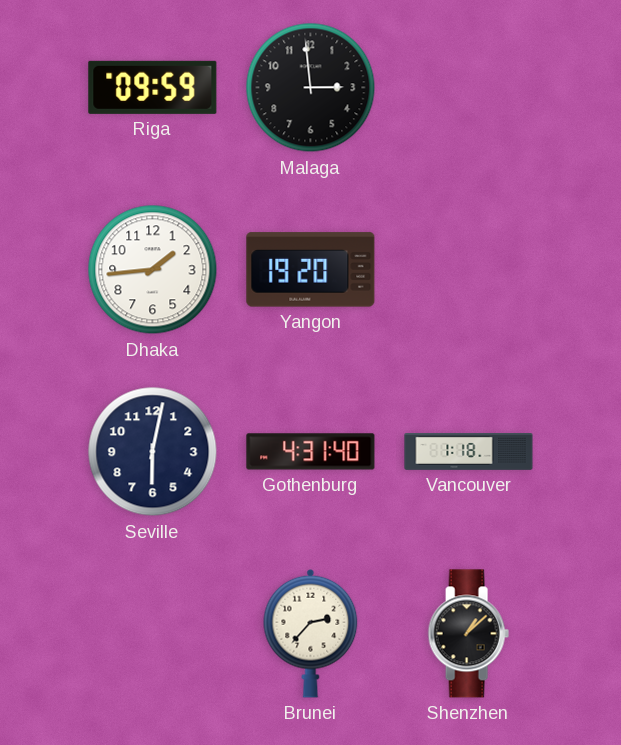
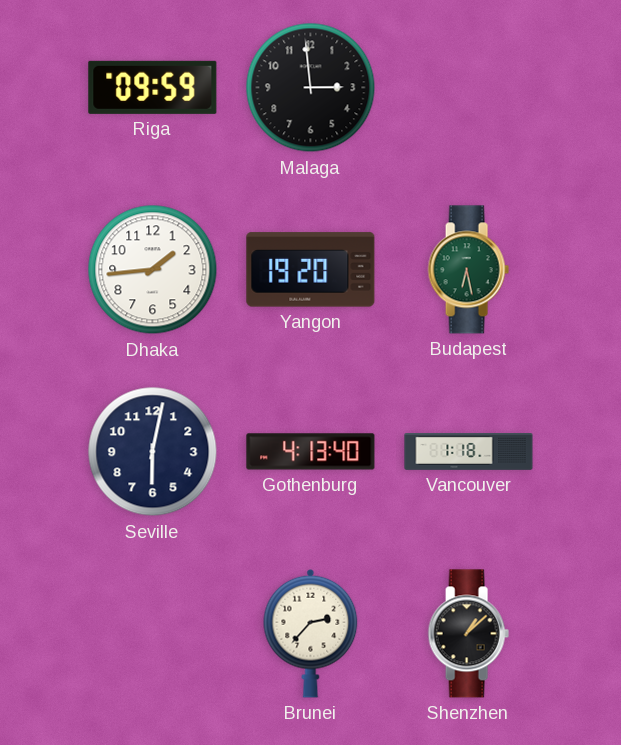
Budapest: none -> 6:28
Gothenburg: 4:31 -> 4:13
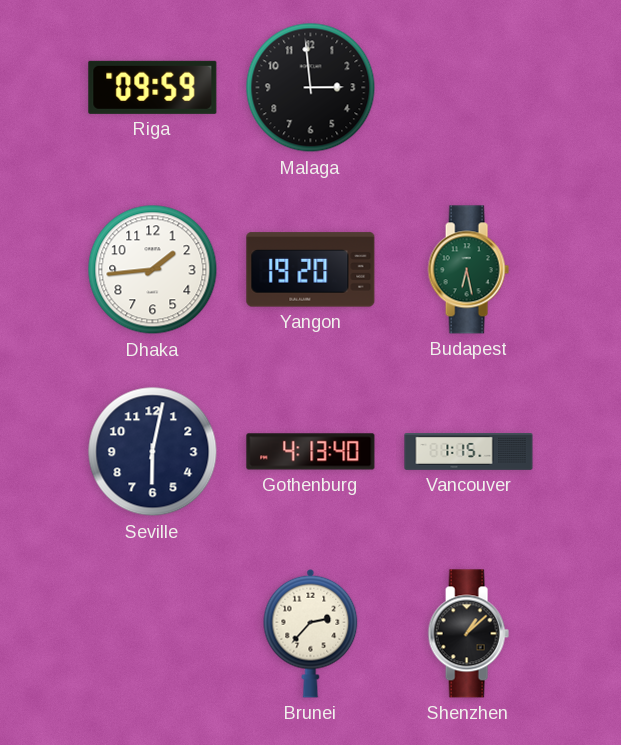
Vancouver: 1:18 -> 1:15
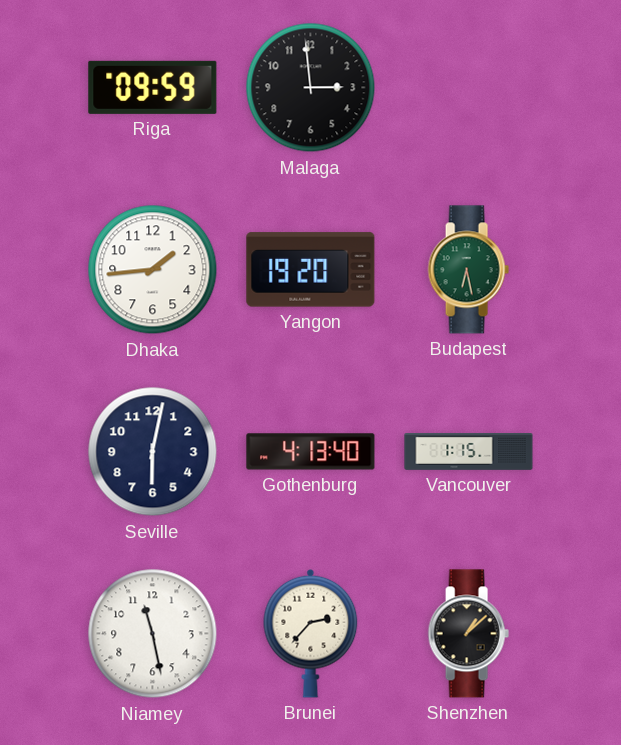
Niamey: none -> 11:28
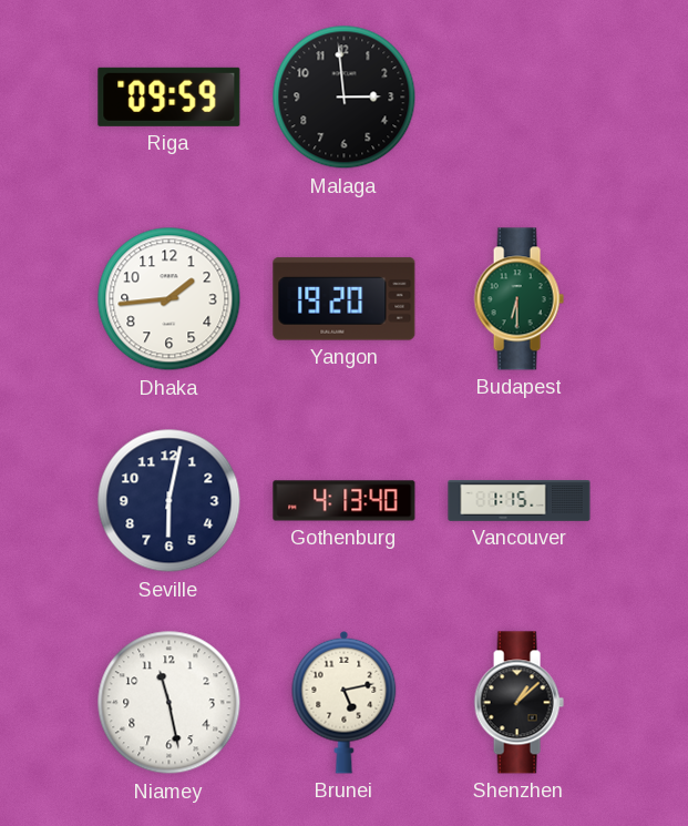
Budapest: 6:28 -> 6:30
Brunei: 2:37 -> 5:13
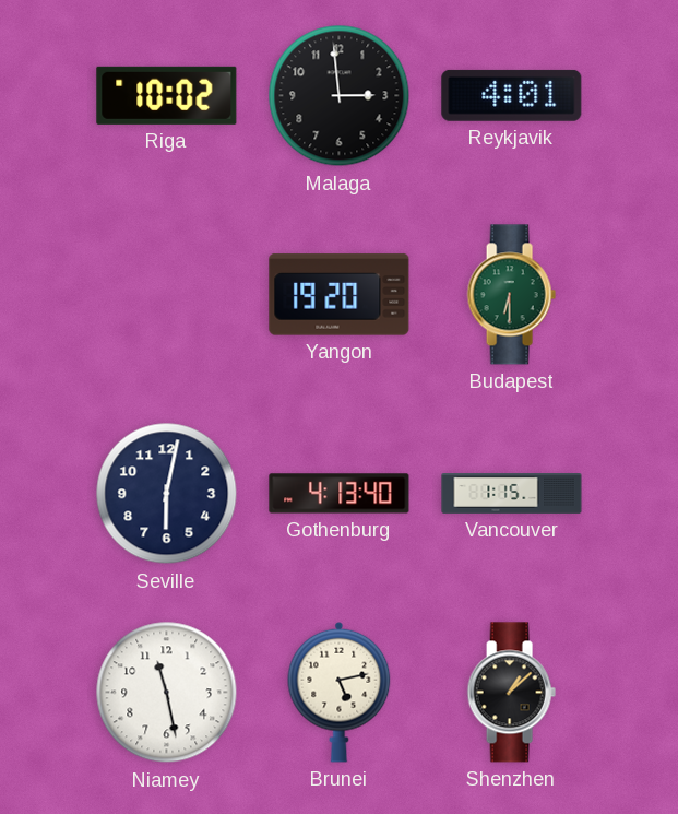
Riga: 09:59 -> 10:02
Reykjavik: none -> 4:01
Dhaka: 1:44 -> none
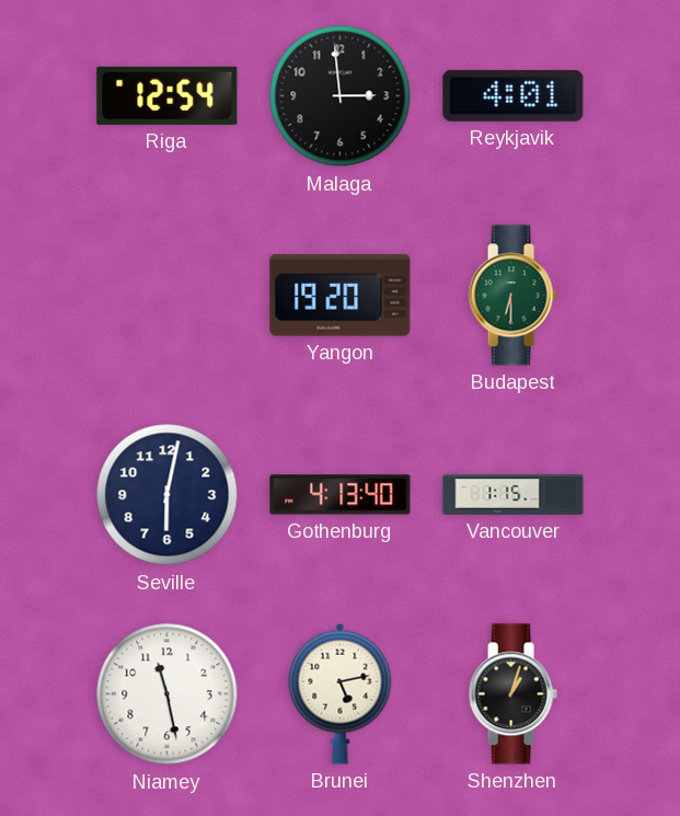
Riga: 10:02 -> 12:54
Shenzhen: 1:08 -> 1:03
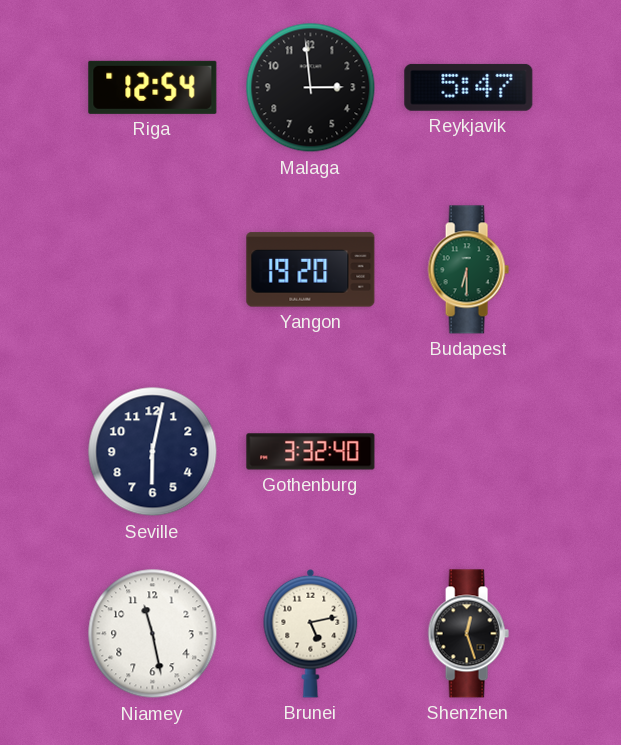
Reykjavik: 4:01 -> 5:47
Gothenburg: 4:13 -> 3:32
Vancouver: 1:15 -> none
Shenzhen: 1:03 -> 12:27
